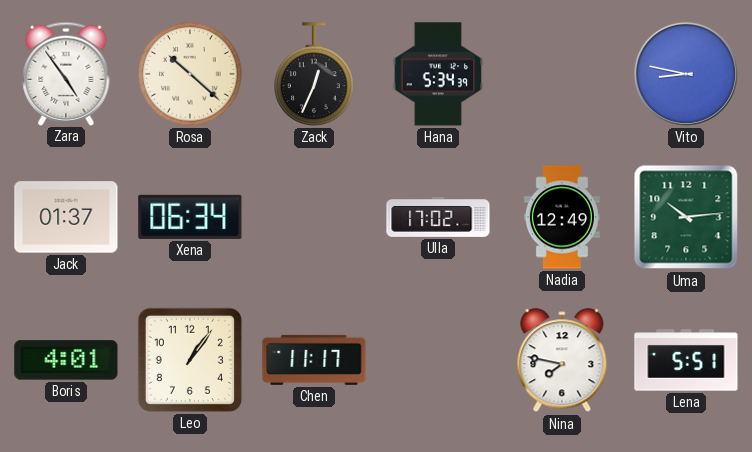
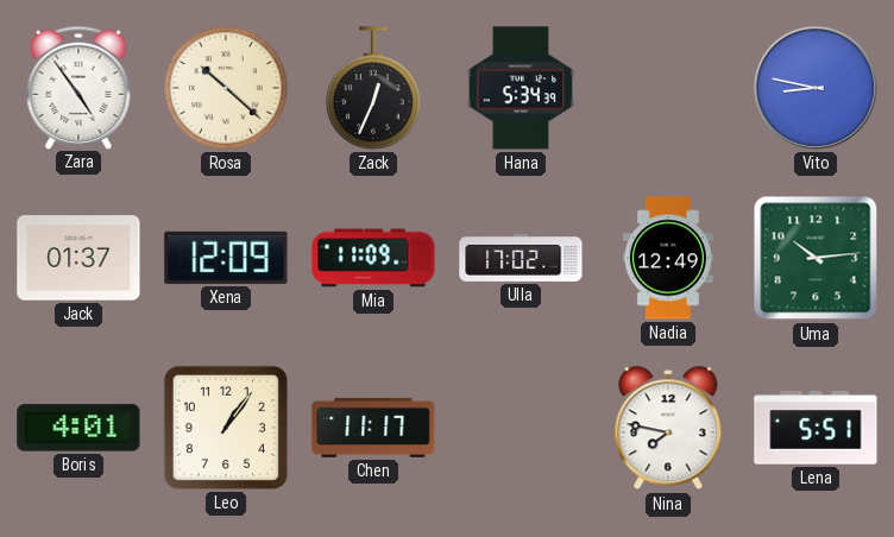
Xena: 06:34 -> 12:09
Mia: none -> 11:09
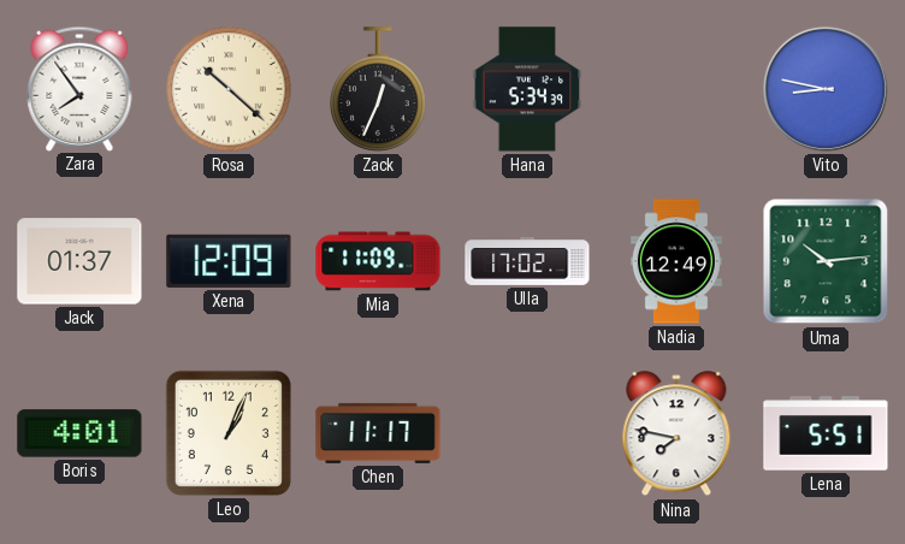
Zara: 4:54 -> 7:54
Leo: 1:06 -> 1:04
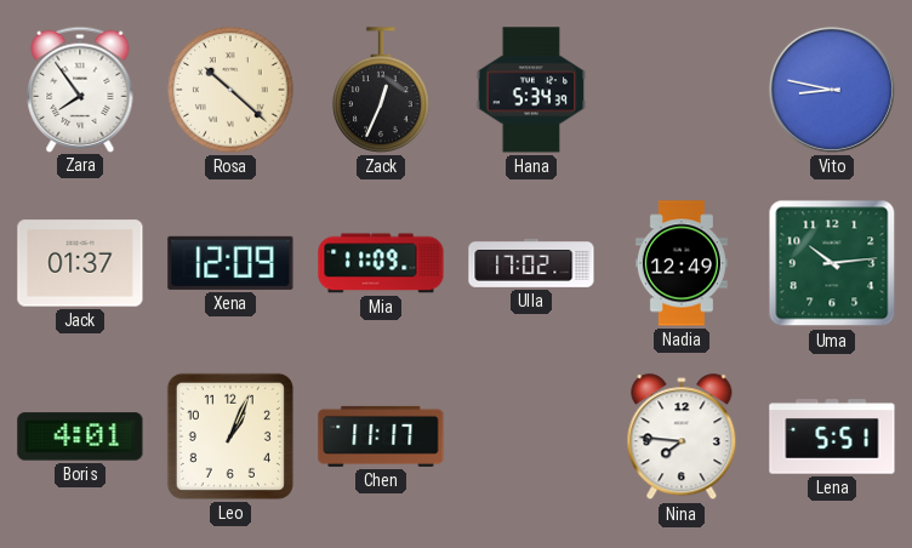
Nina: 7:47 -> 7:46
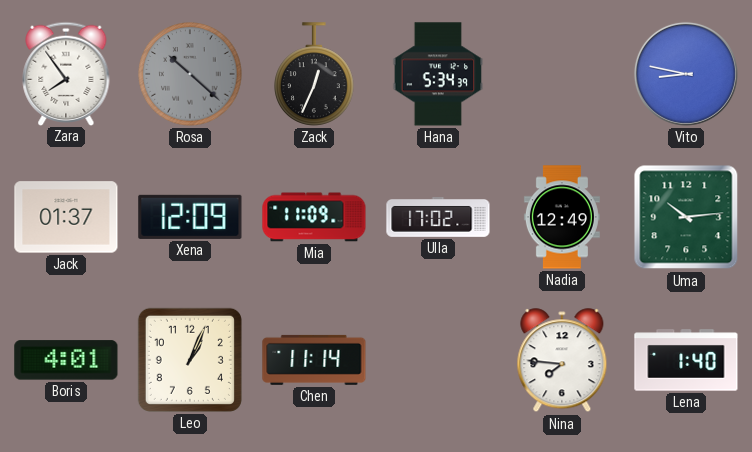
Rosa dial: cream -> grey
Chen: 11:17 -> 11:14
Lena: 5:51 -> 1:40
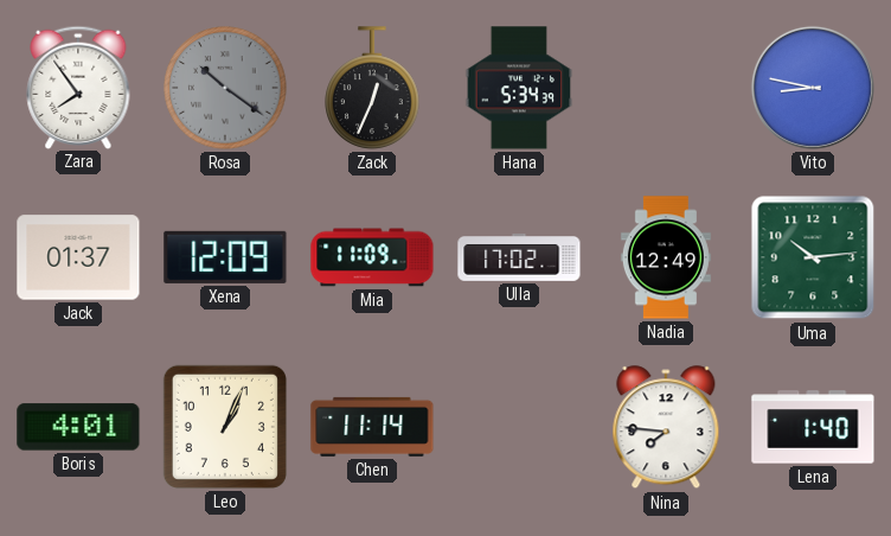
Rosa: 10:22 -> 10:21
